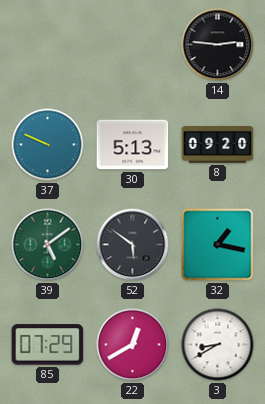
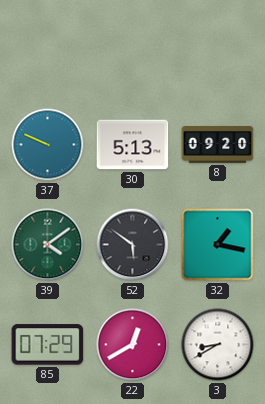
14: 2:46 -> none
39: 5:09 -> 4:09
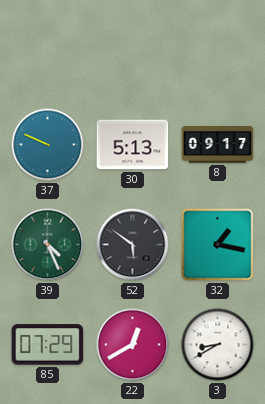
8: 09:20 -> 09:17
39: 4:09 -> 4:26
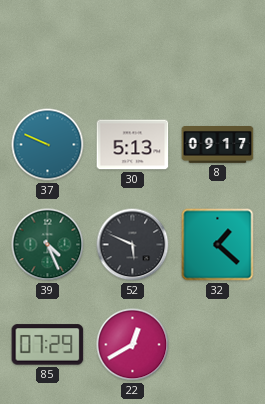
52: 5:51 -> 5:49
32: 1:17 -> 1:22
3: 8:40 -> none
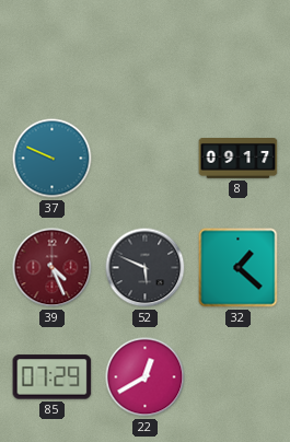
30: 5:13 -> none
39 dial: green -> burgundy
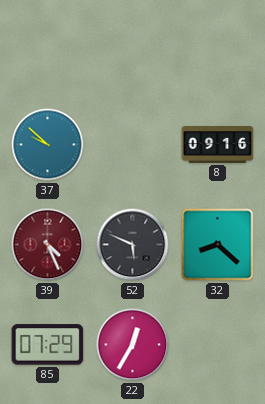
37: 9:49 -> 9:52
8: 09:17 -> 09:16
32: 1:22 -> 8:22
22: 12:40 -> 12:35
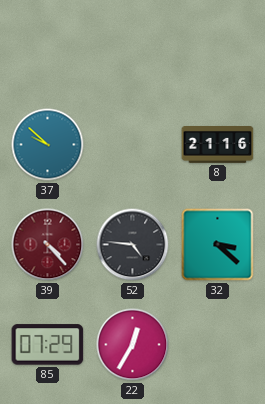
8: 09:16 -> 21:16
39: 4:26 -> 4:23
52: 5:49 -> 4:46
32: 8:22 -> 3:22
